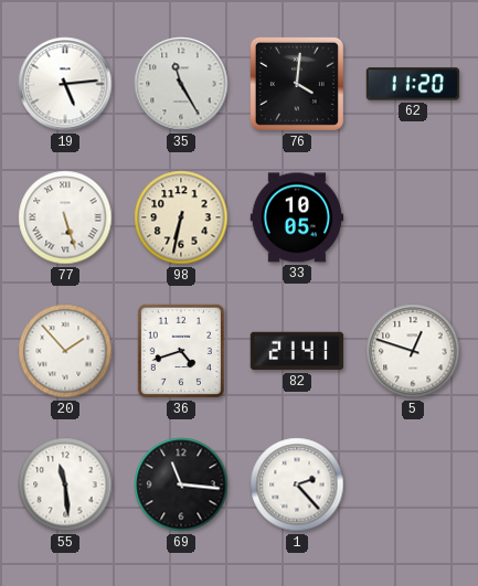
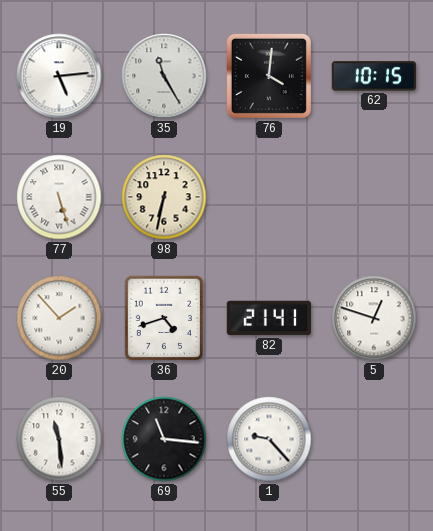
62: 11:20 -> 10:15
33: 10:05 -> none
1: 2:23 -> 9:23
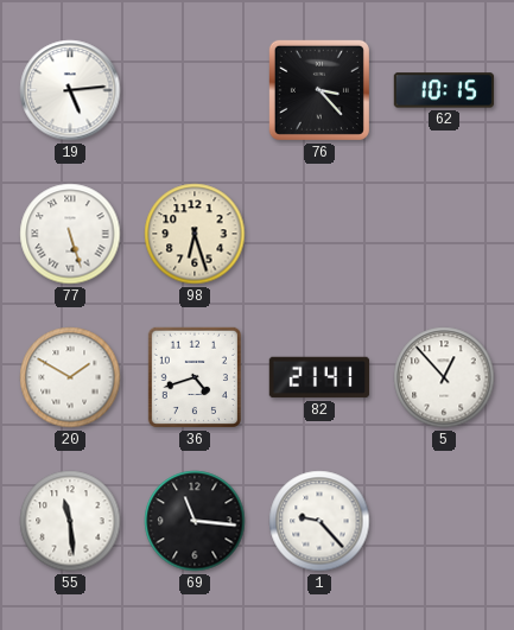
35: 11:25 -> none
76: 4:01 -> 3:23
98: 6:32 -> 6:27
20: 1:53 -> 1:50
5: 12:48 -> 12:53
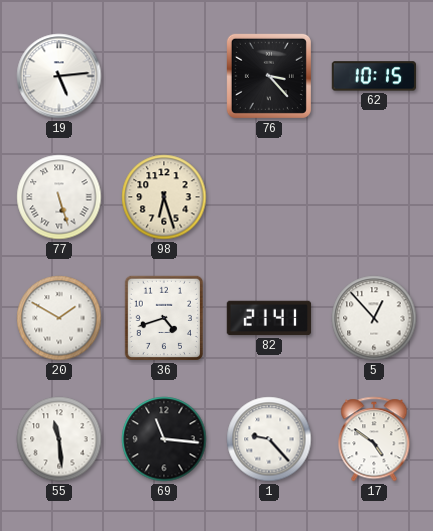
17: none -> 4:51
